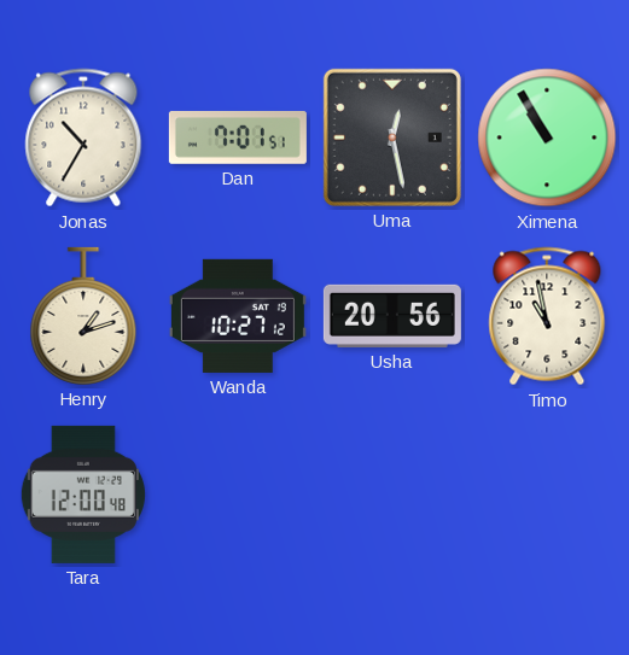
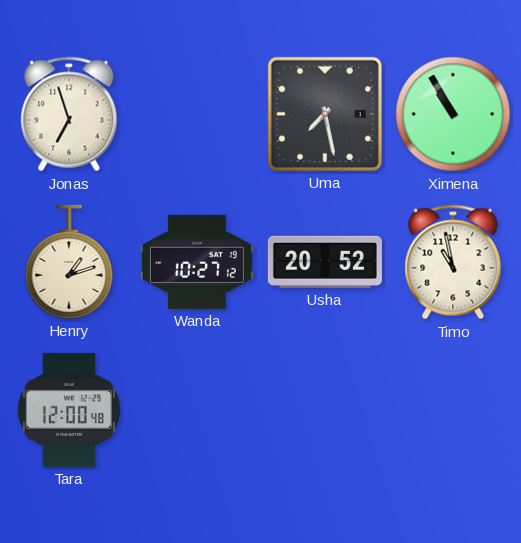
Jonas: 10:35 -> 6:57
Dan: 7:01 -> none
Uma: 12:28 -> 7:28
Usha: 20:56 -> 20:52
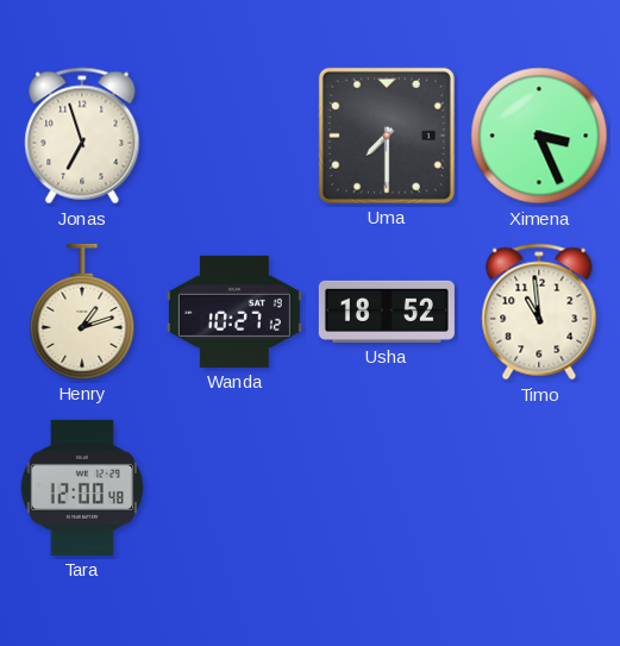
Uma: 7:28 -> 7:30
Ximena: 10:55 -> 3:26
Usha: 20:52 -> 18:52
Timo: 10:58 -> 10:59
